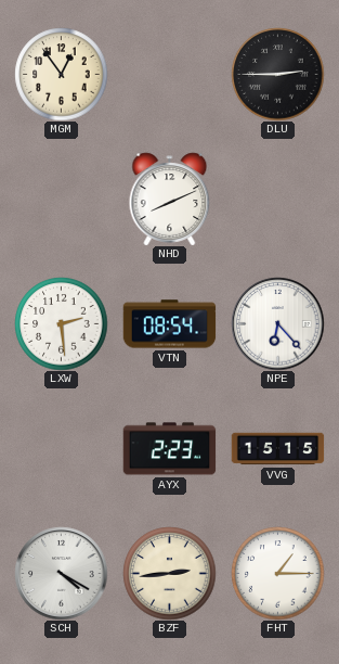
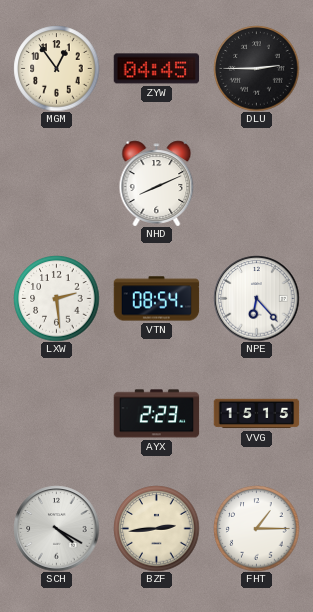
ZYW: none -> 04:45
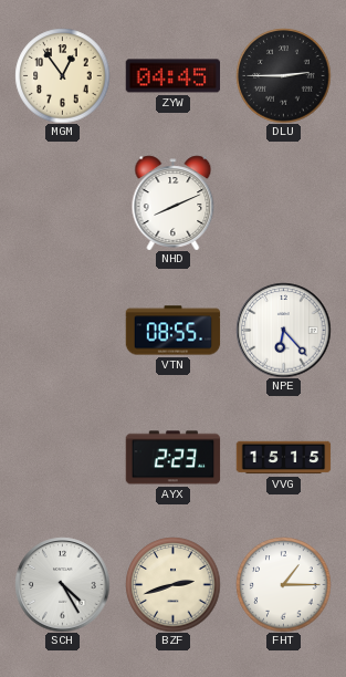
LXW: 2:29 -> none
VTN: 08:54 -> 08:55
SCH: 4:20 -> 4:25
BZF: 2:44 -> 2:42
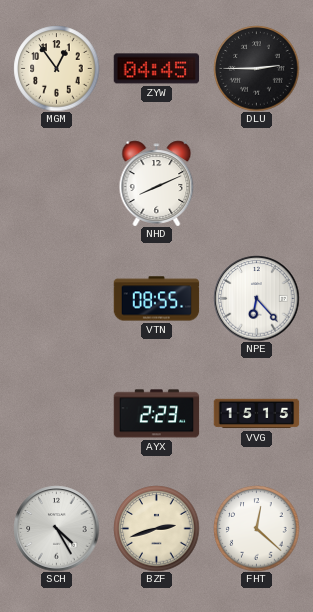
FHT: 1:15 -> 12:22
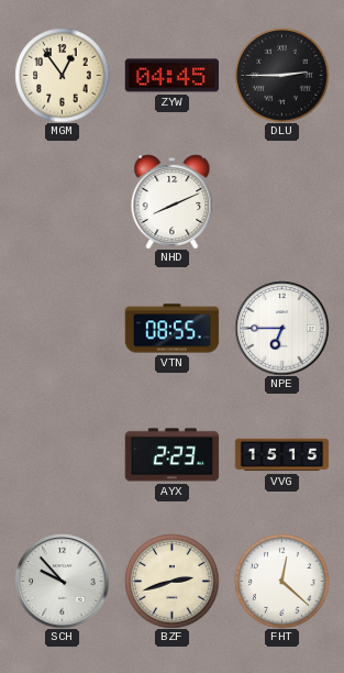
NPE: 6:23 -> 6:45
SCH: 4:25 -> 9:53
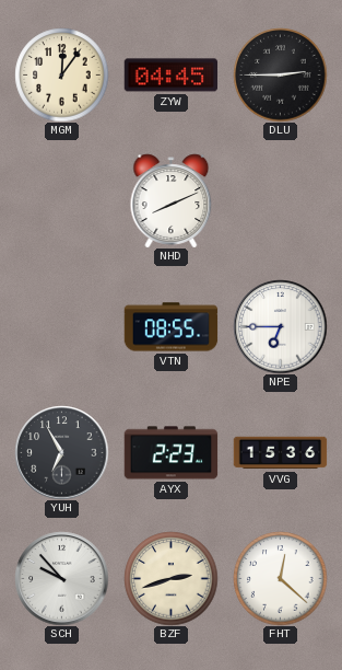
MGM: 12:54 -> 12:06
YUH: none -> 6:55
VVG: 15:15 -> 15:36
